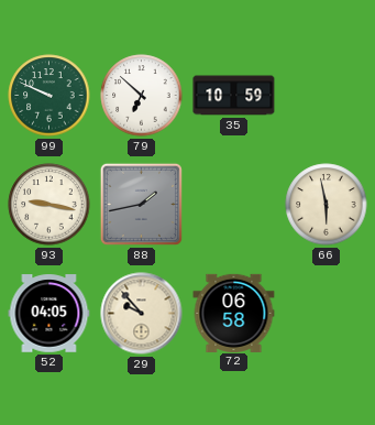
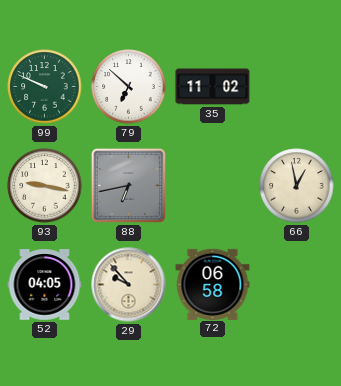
35: 10:59 -> 11:02
88: 1:43 -> 6:43
66: 5:58 -> 12:58
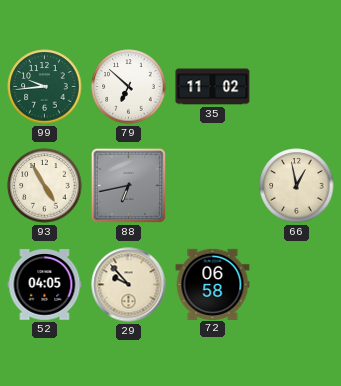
99: 9:49 -> 9:44
93: 9:17 -> 4:55
